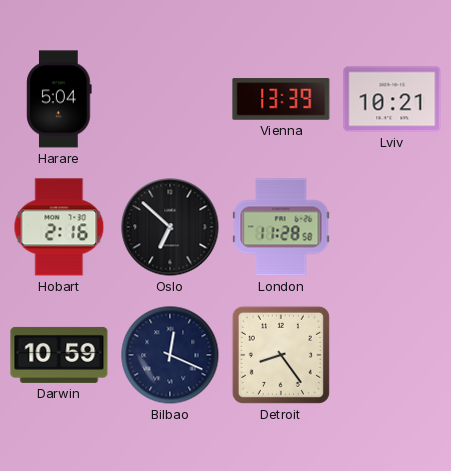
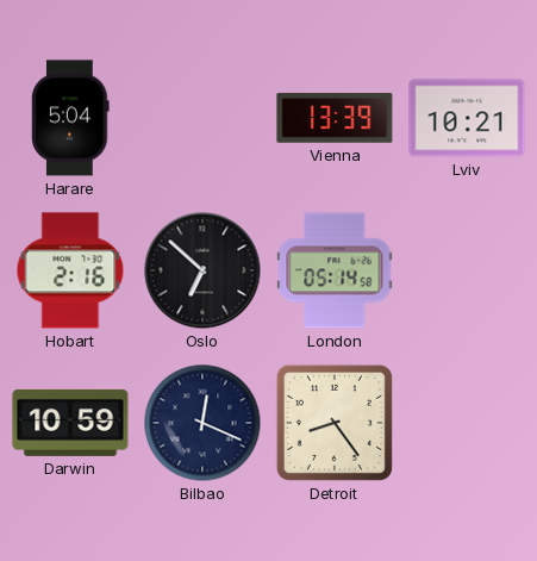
London: 11:28 -> 05:14
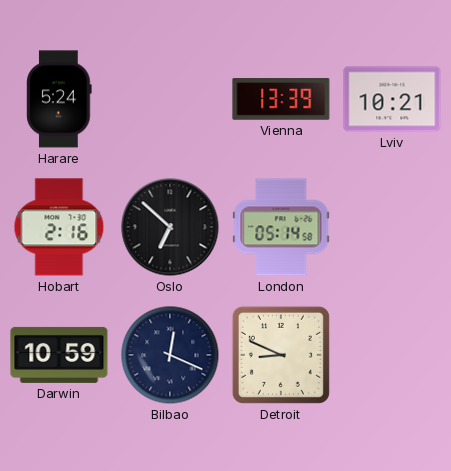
Harare: 5:04 -> 5:24
Detroit: 8:24 -> 8:49
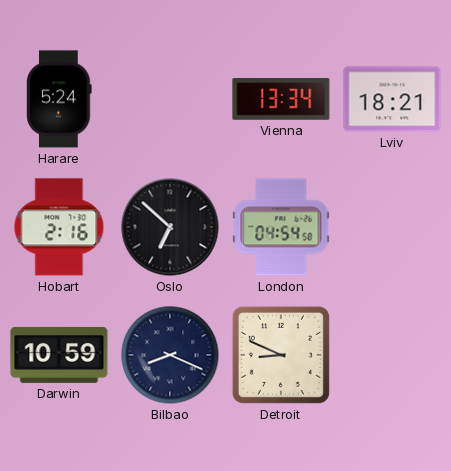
Vienna: 13:39 -> 13:34
Lviv: 10:21 -> 18:21
London: 05:14 -> 04:54
Bilbao: 12:19 -> 8:19
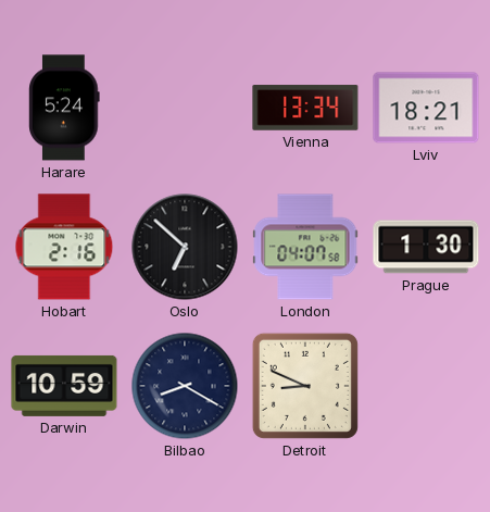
London: 04:54 -> 04:07
Prague: none -> 1:30
Bilbao: 8:19 -> 8:20
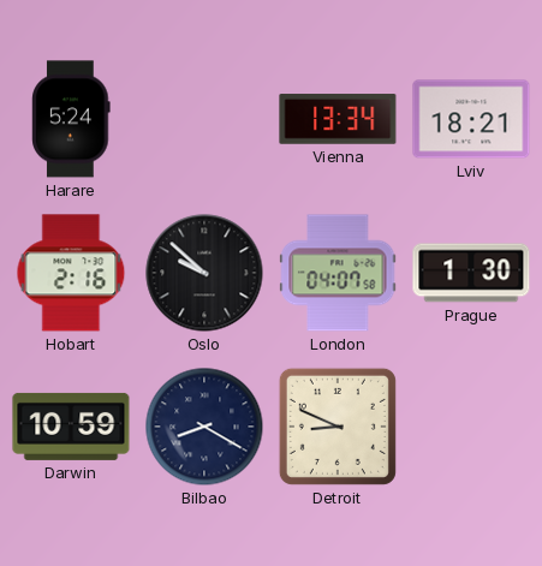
Oslo: 6:52 -> 9:52
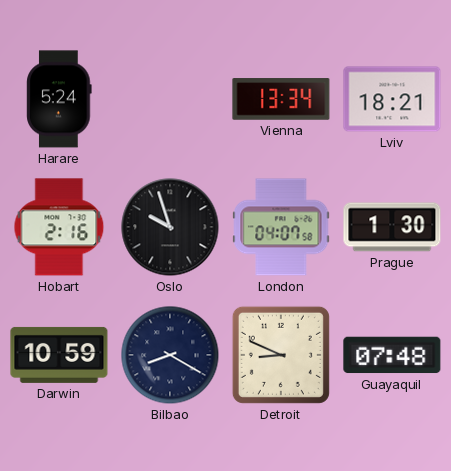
Oslo: 9:52 -> 9:57
Guayaquil: none -> 07:48
